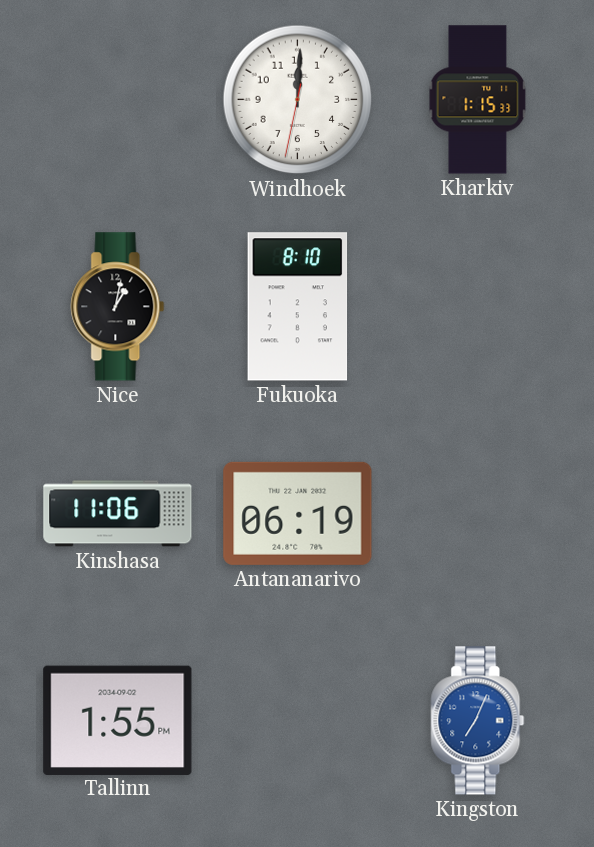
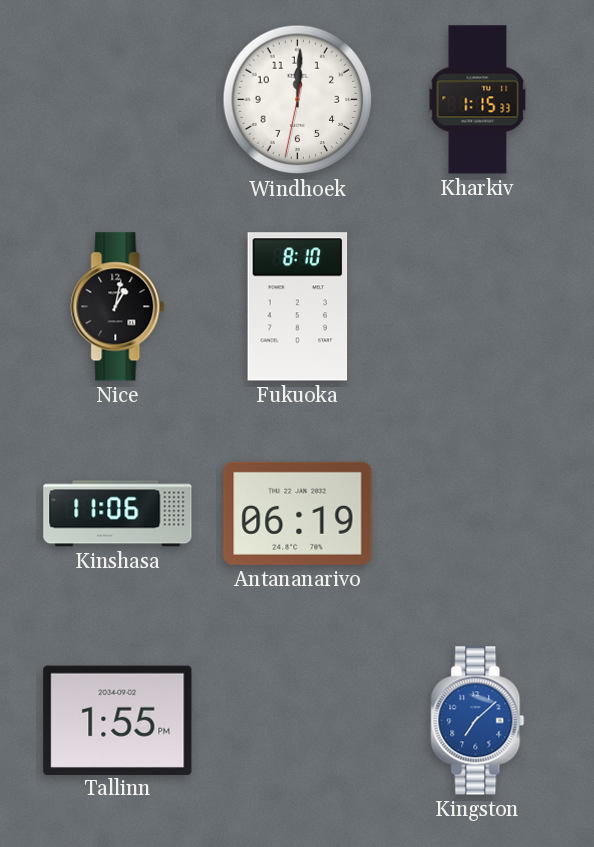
Kingston: 7:04 -> 7:08
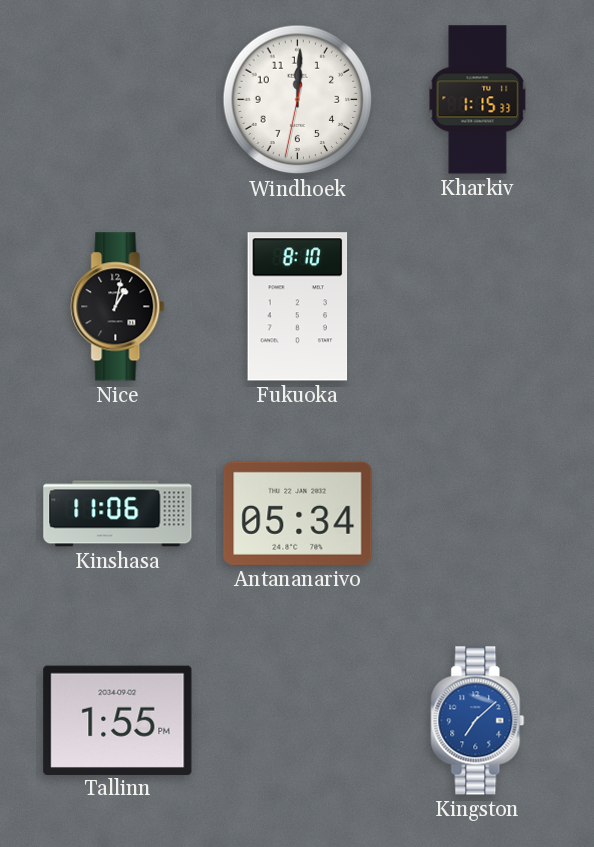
Antananarivo: 06:19 -> 05:34
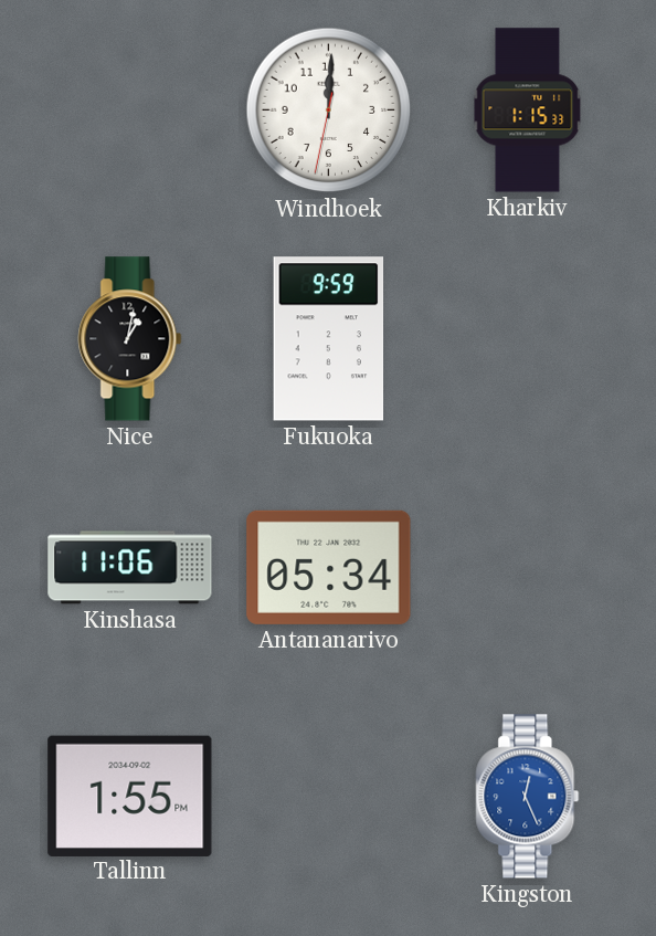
Fukuoka: 8:10 -> 9:59
Kingston: 7:08 -> 12:26
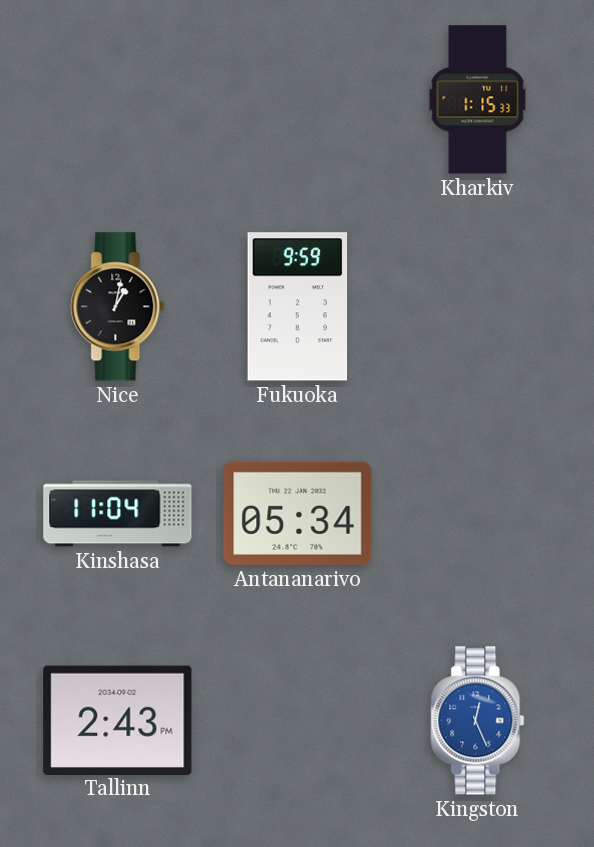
Windhoek: 12:00 -> none
Kinshasa: 11:06 -> 11:04
Tallinn: 1:55 -> 2:43
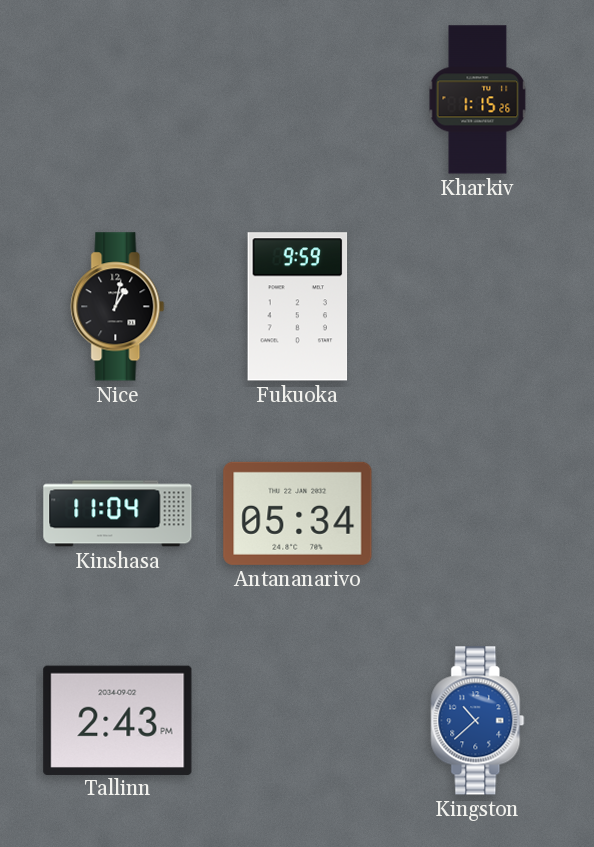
Kharkiv: 1:15:33 -> 1:15:26
Kingston: 12:26 -> 10:38
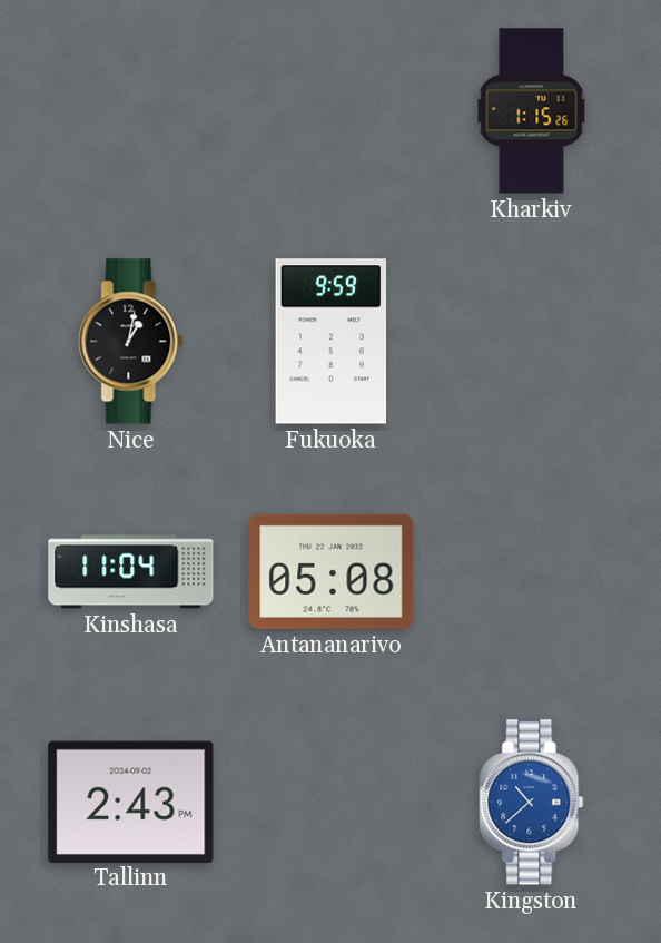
Antananarivo: 05:34 -> 05:08
